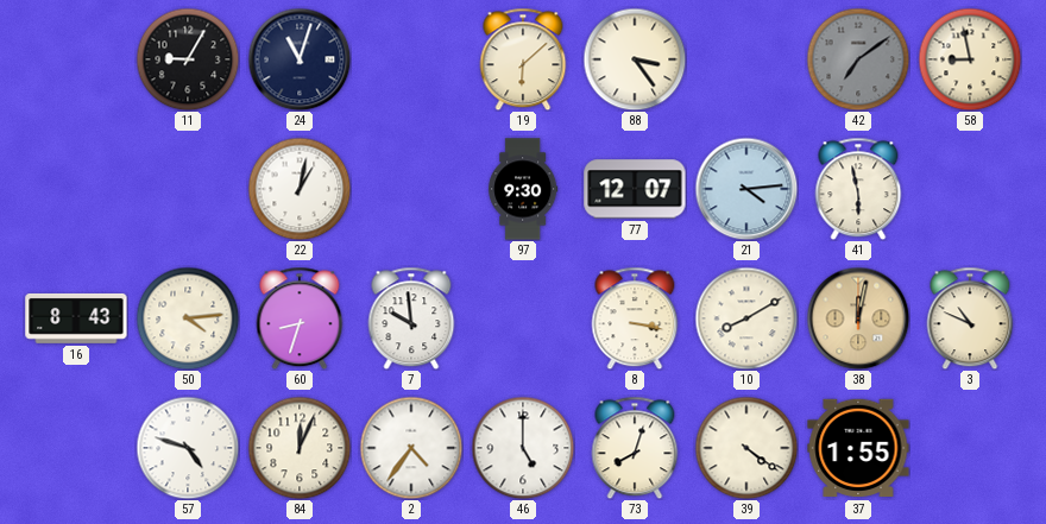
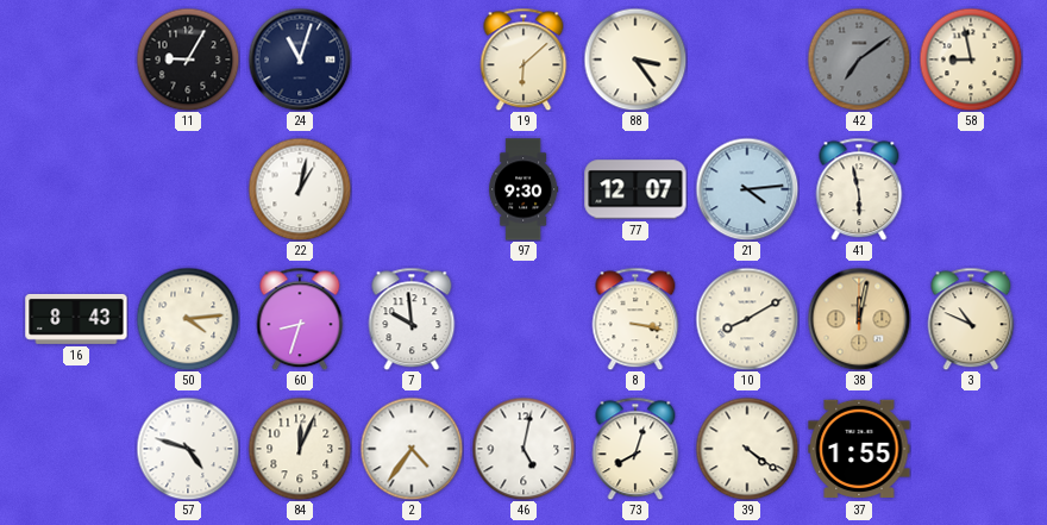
46: 5:00 -> 5:02
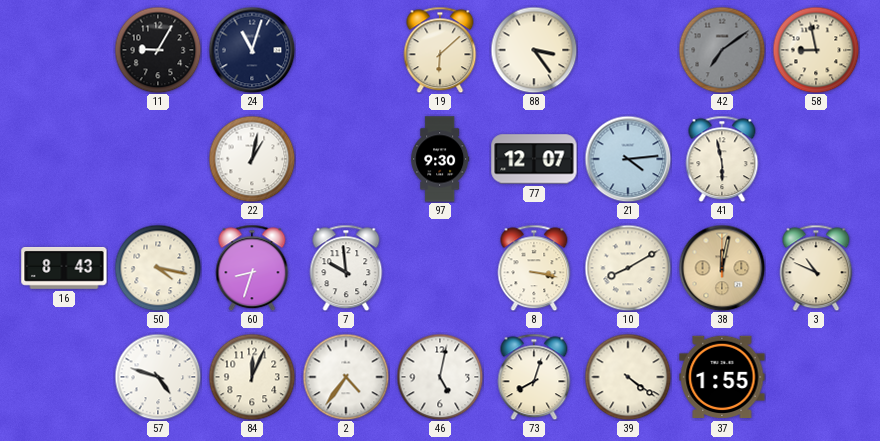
50: 4:14 -> 4:17
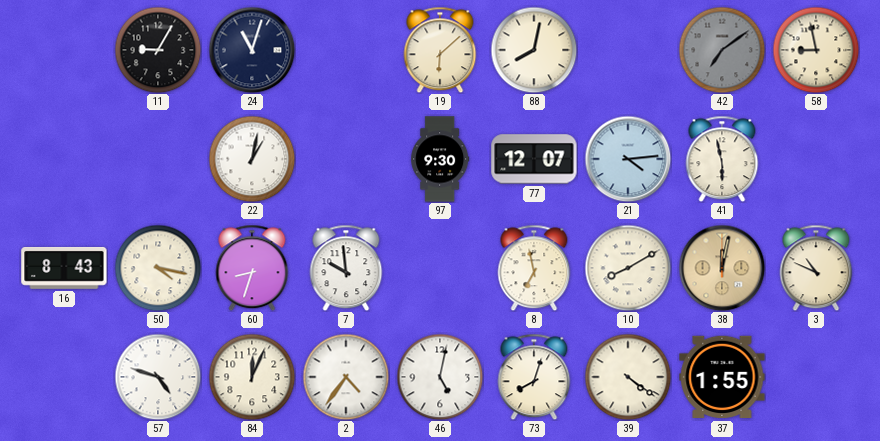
88: 3:24 -> 8:02
8: 3:17 -> 6:58
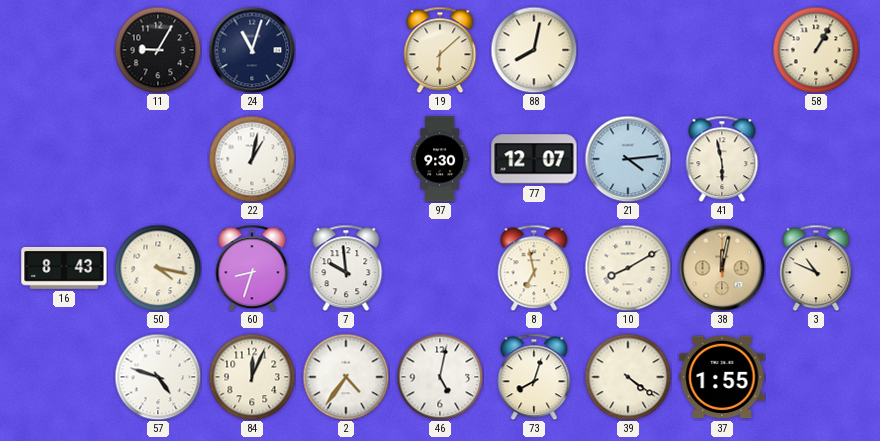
42: 7:09 -> none
58: 8:58 -> 1:05
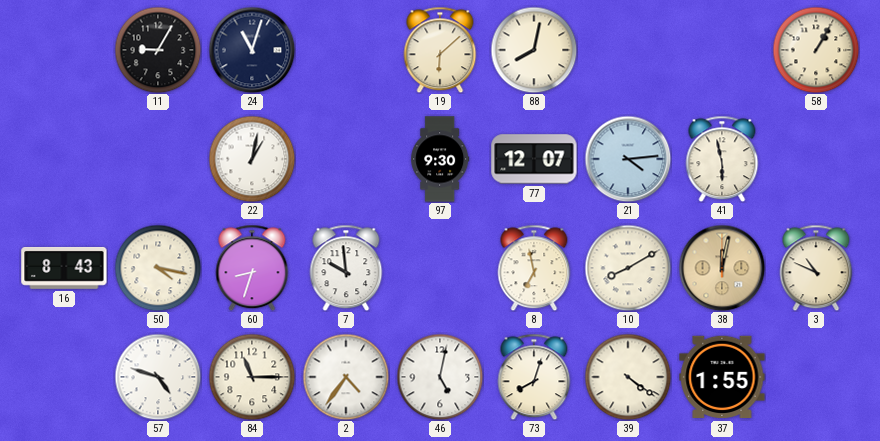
84: 12:04 -> 11:15
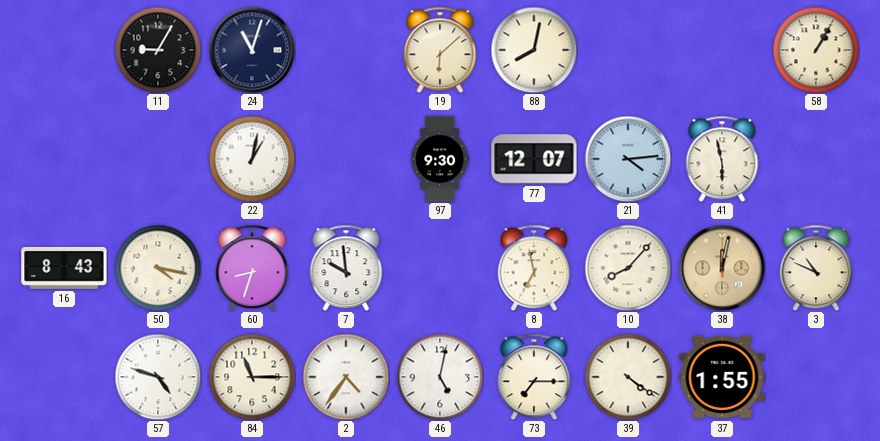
10: 8:10 -> 8:07
73: 8:03 -> 7:15
